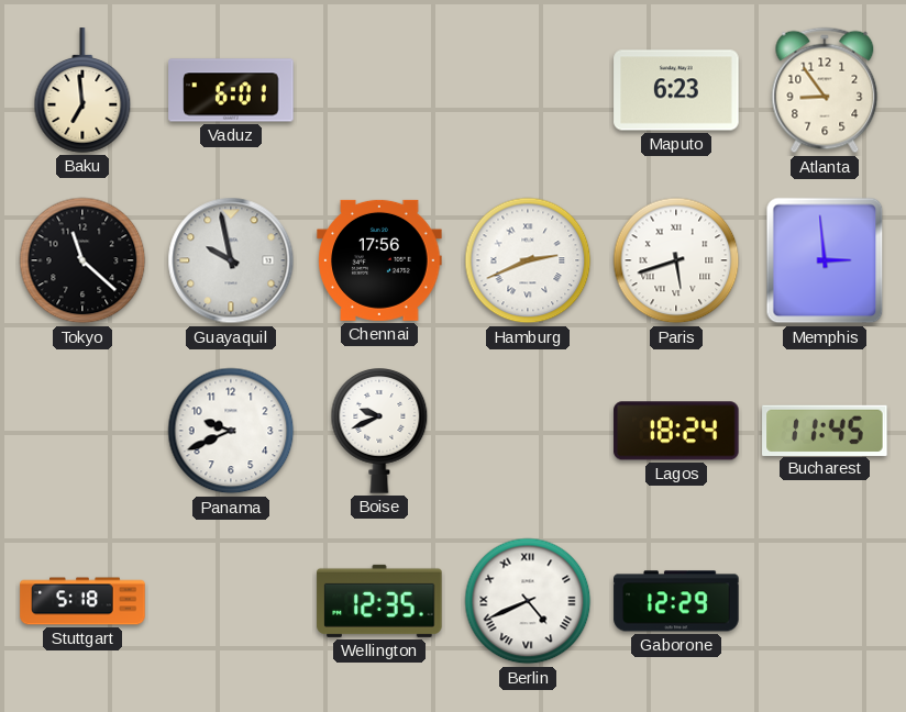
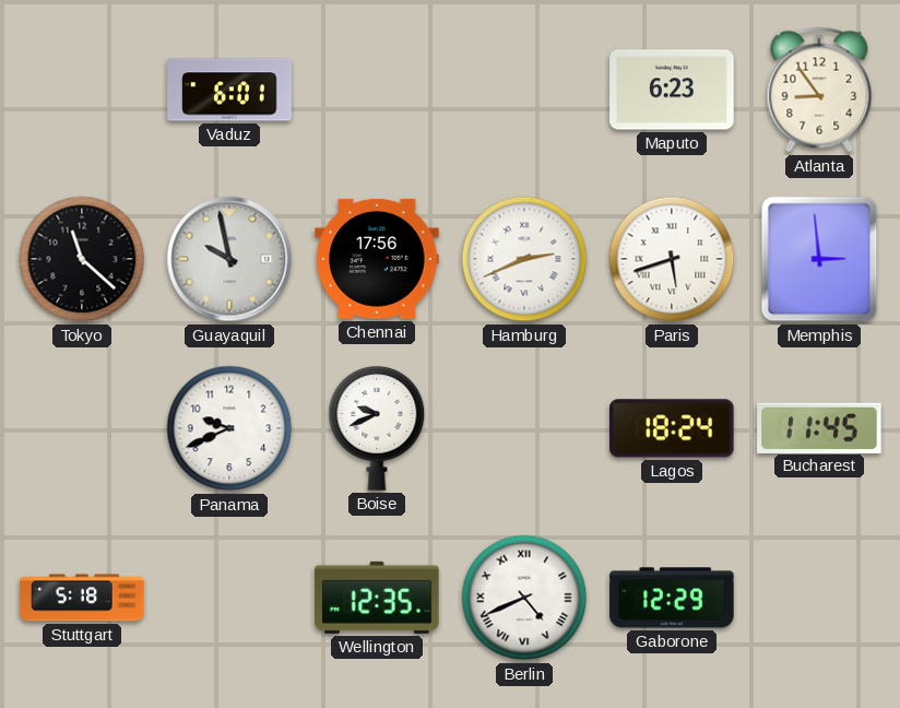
Baku: 6:59 -> none
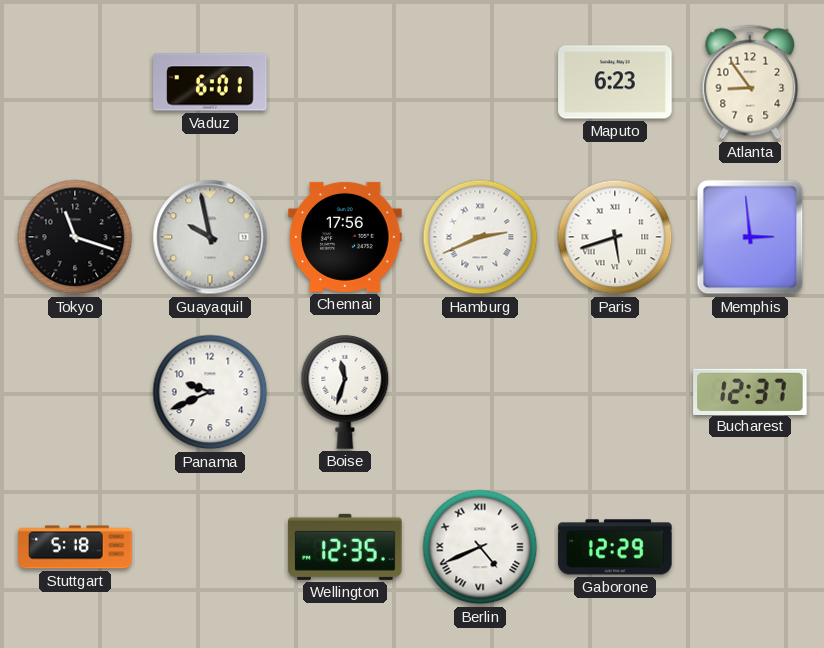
Tokyo: 11:22 -> 11:18
Boise: 9:41 -> 11:33
Lagos: 18:24 -> none
Bucharest: 11:45 -> 12:37
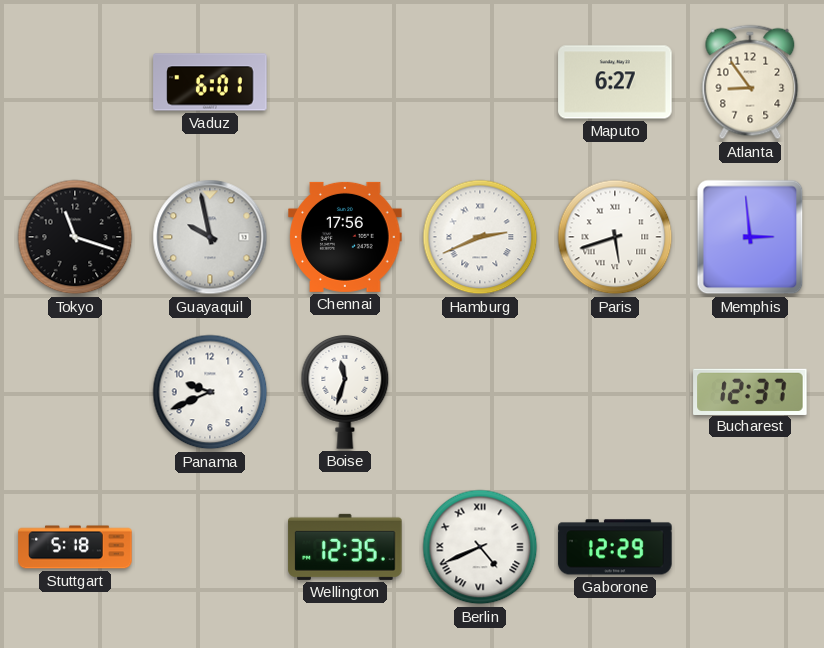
Maputo: 6:23 -> 6:27
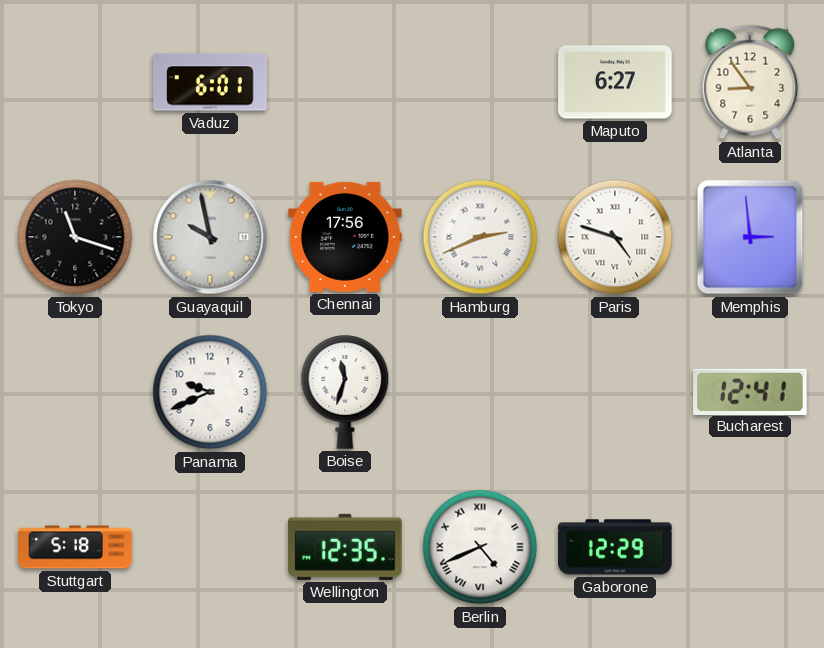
Paris: 5:42 -> 4:48
Bucharest: 12:37 -> 12:41
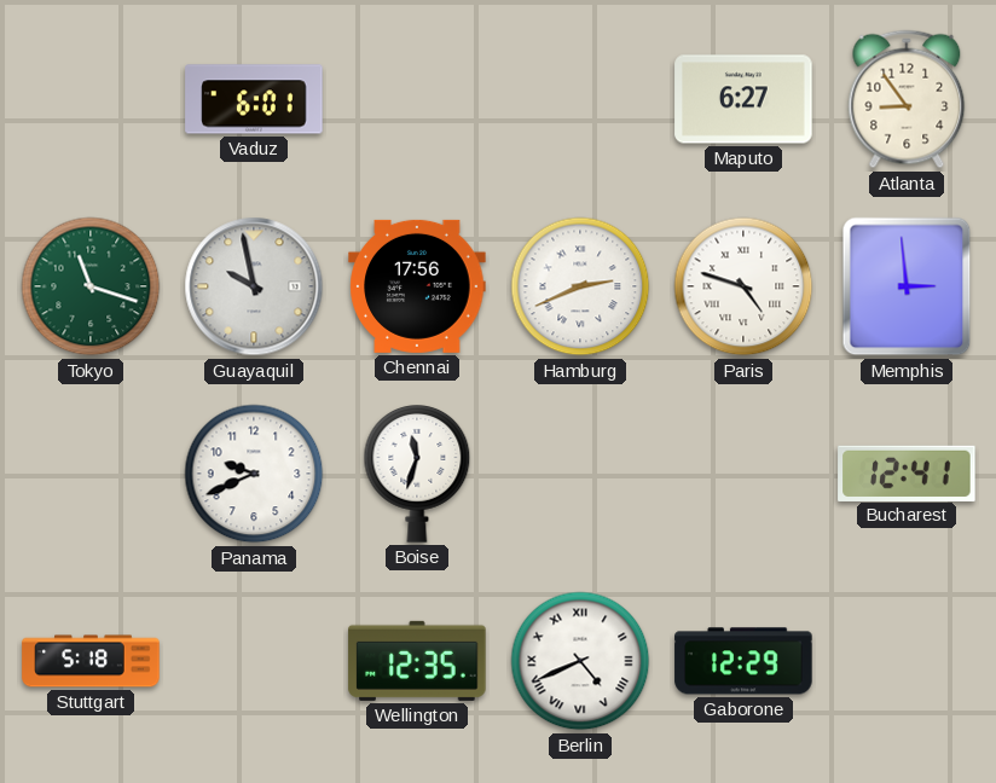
Tokyo dial: black -> green
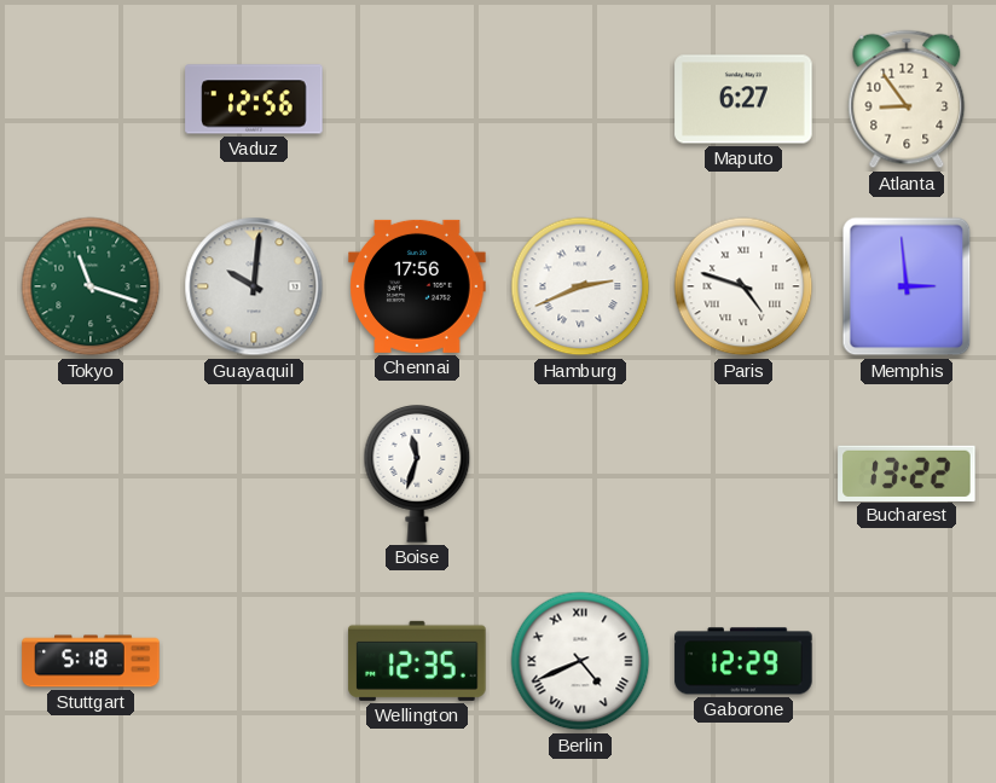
Vaduz: 6:01 -> 12:56
Guayaquil: 9:58 -> 10:01
Panama: 9:41 -> none
Bucharest: 12:41 -> 13:22
